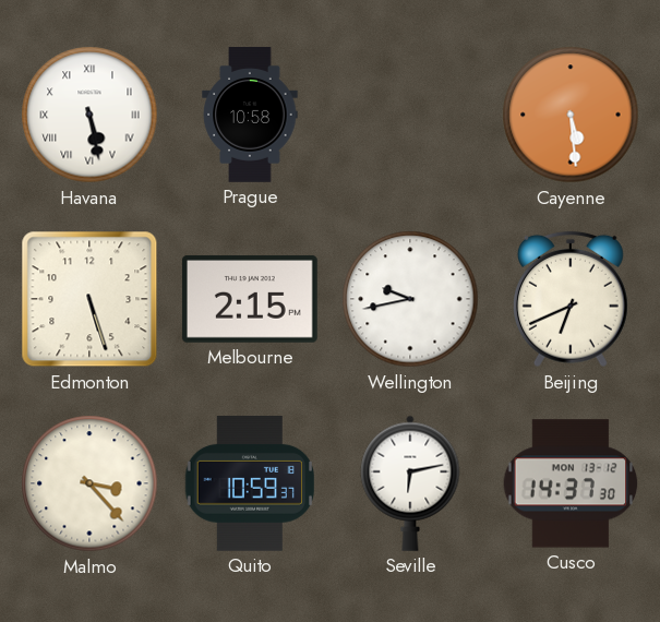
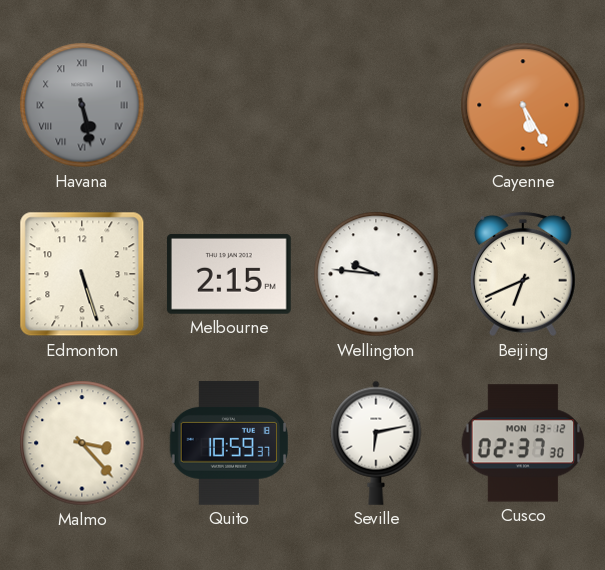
Havana dial: white -> grey
Prague: 10:58 -> none
Cayenne: 5:29 -> 5:25
Wellington: 9:43 -> 9:46
Cusco: 14:37 -> 02:37
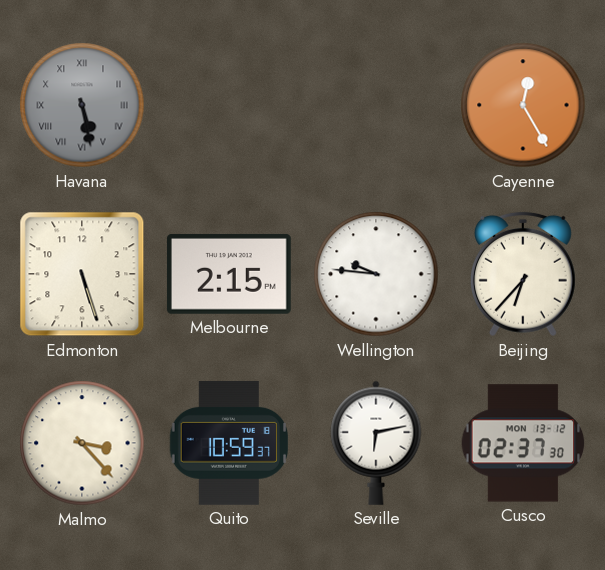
Cayenne: 5:25 -> 12:25
Beijing: 6:41 -> 6:37
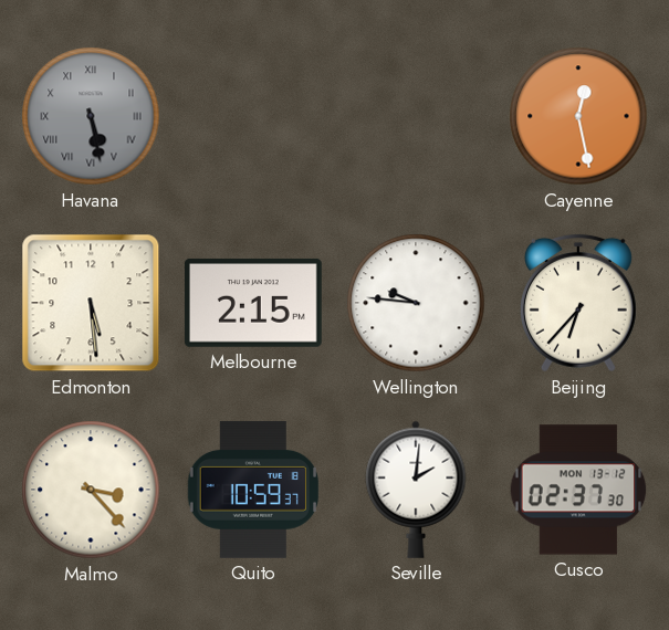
Cayenne: 12:25 -> 12:28
Edmonton: 5:27 -> 5:29
Seville: 6:13 -> 2:01
